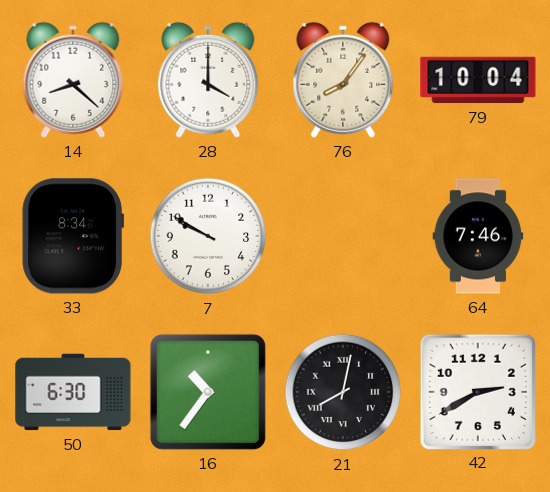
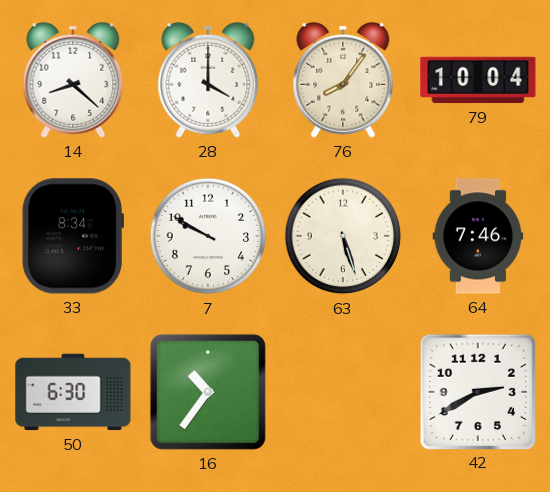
63: none -> 5:27
21: 8:02 -> none
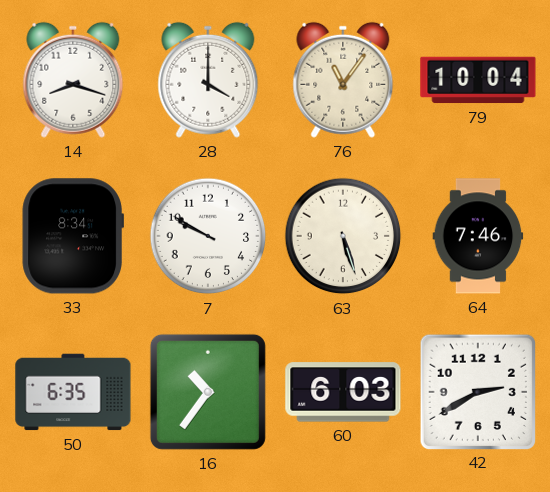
14: 8:22 -> 8:18
76: 8:06 -> 11:06
50: 6:30 -> 6:35
60: none -> 6:03
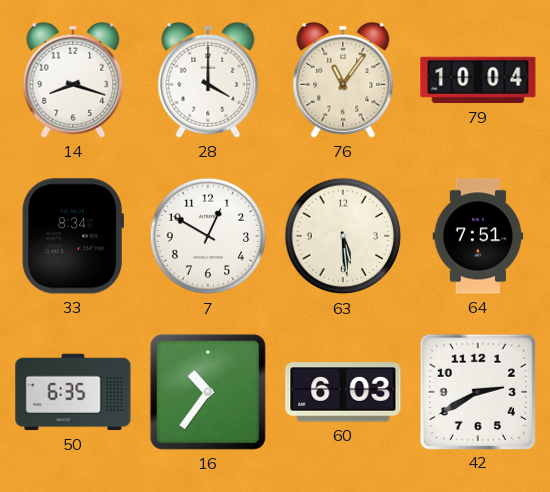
7: 9:50 -> 12:50
63: 5:27 -> 5:29
64: 7:46 -> 7:51
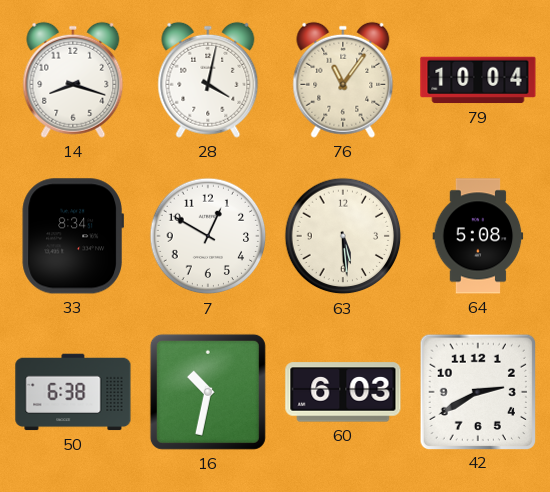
28: 4:00 -> 4:02
64: 7:51 -> 5:08
50: 6:35 -> 6:38
16: 10:36 -> 10:32
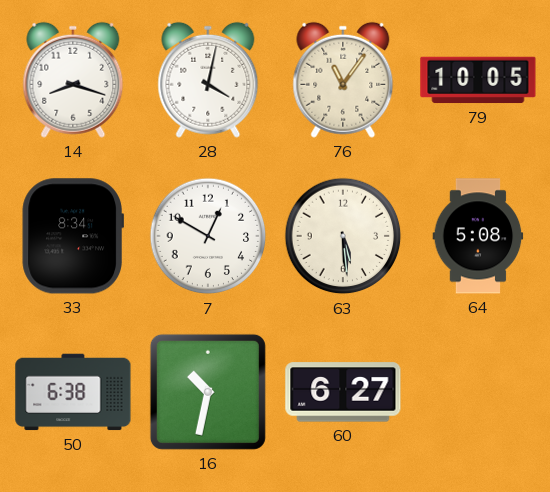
79: 10:04 -> 10:05
60: 6:03 -> 6:27
42: 2:40 -> none
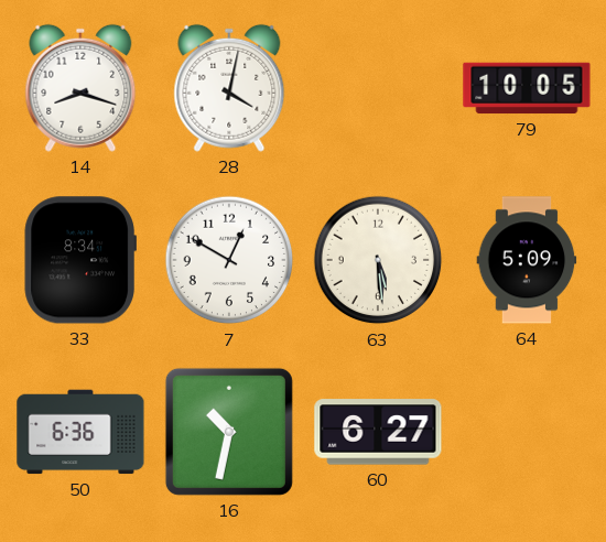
76: 11:06 -> none
64: 5:08 -> 5:09
50: 6:38 -> 6:36
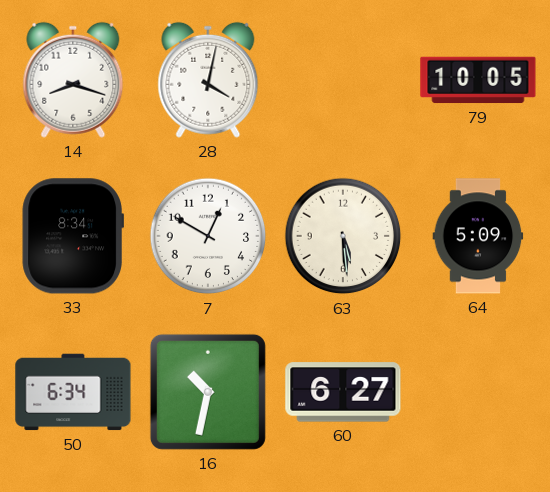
50: 6:36 -> 6:34
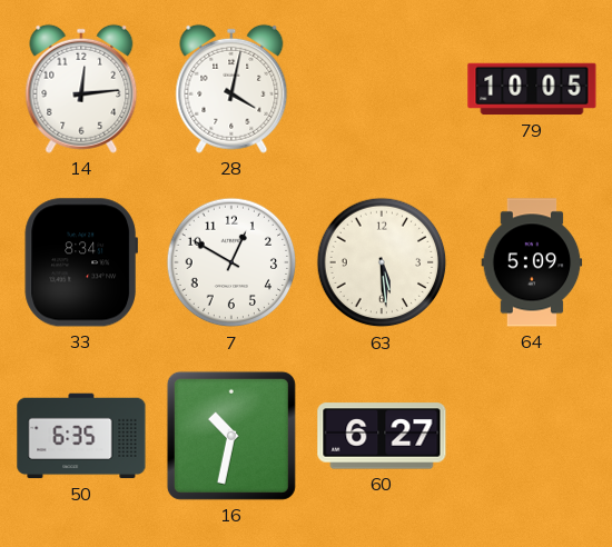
14: 8:18 -> 12:14
50: 6:34 -> 6:35
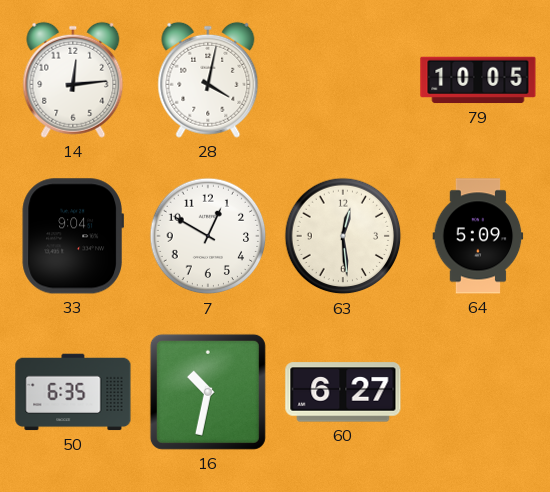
33: 8:34 -> 9:04
63: 5:29 -> 12:29
